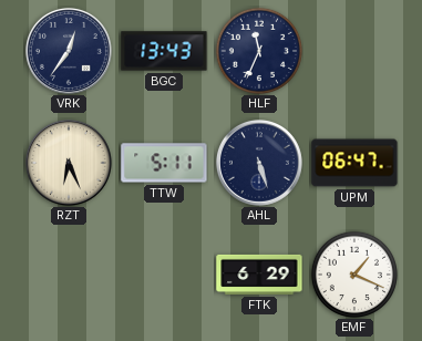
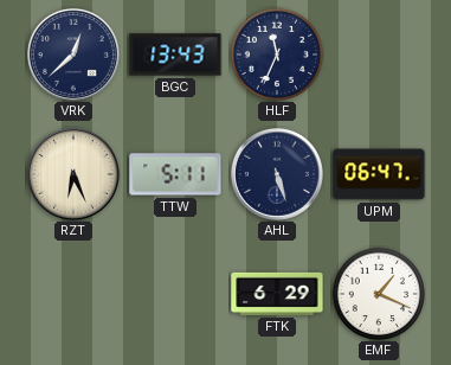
VRK: 12:36 -> 12:38
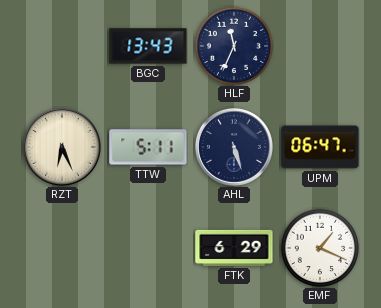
VRK: 12:38 -> none
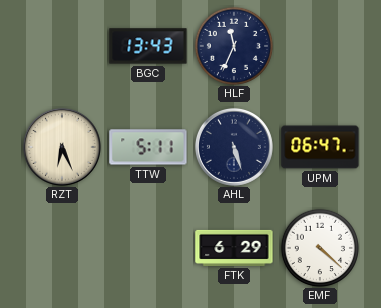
EMF: 1:19 -> 4:22
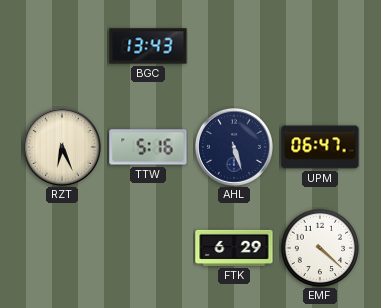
HLF: 11:34 -> none
TTW: 5:11 -> 5:16
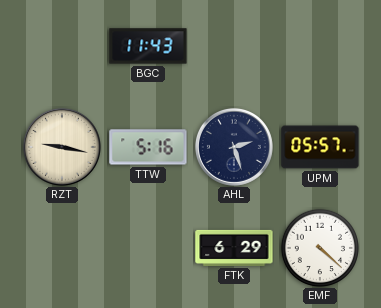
BGC: 13:43 -> 11:43
RZT: 6:26 -> 9:17
AHL: 5:27 -> 2:27
UPM: 06:47 -> 05:57
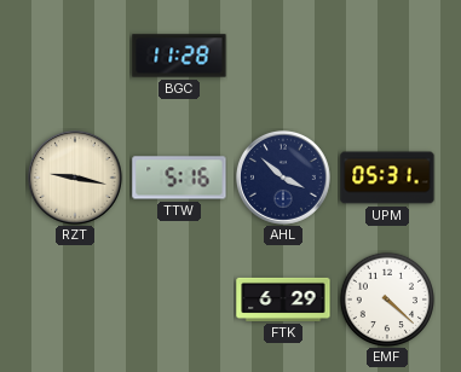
BGC: 11:43 -> 11:28
AHL: 2:27 -> 3:52
UPM: 05:57 -> 05:31
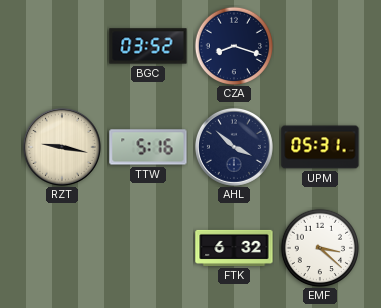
BGC: 11:28 -> 03:52
CZA: none -> 8:18
FTK: 6:29 -> 6:32
EMF: 4:22 -> 3:22
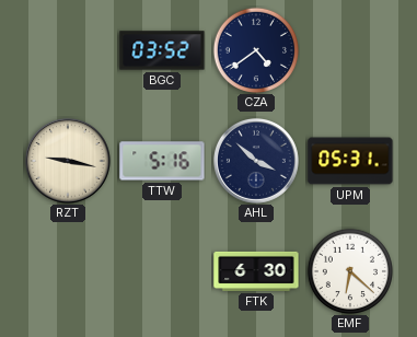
CZA: 8:18 -> 4:39
FTK: 6:32 -> 6:30
EMF: 3:22 -> 6:22
